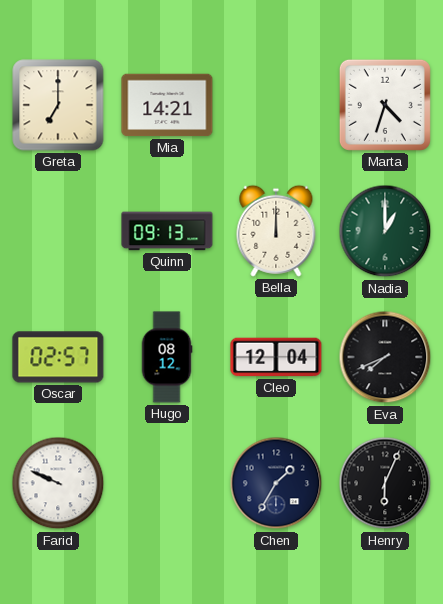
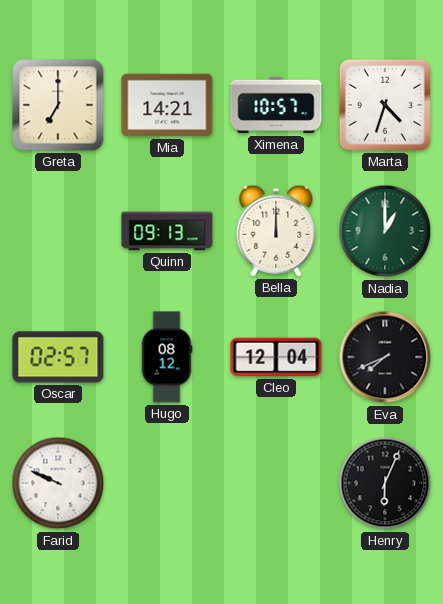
Ximena: none -> 10:57
Chen: 1:35 -> none
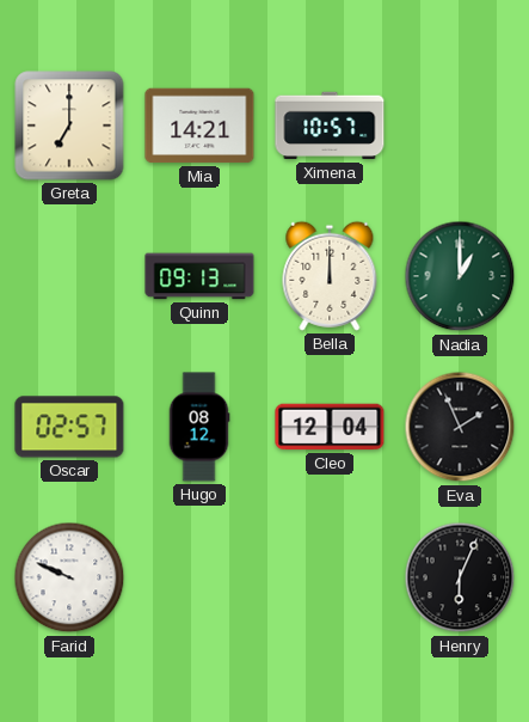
Marta: 4:33 -> none
Eva: 7:41 -> 1:56
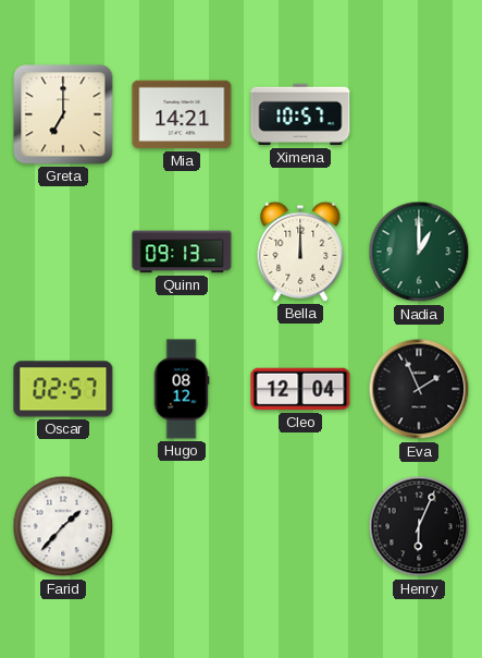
Farid: 9:49 -> 1:37
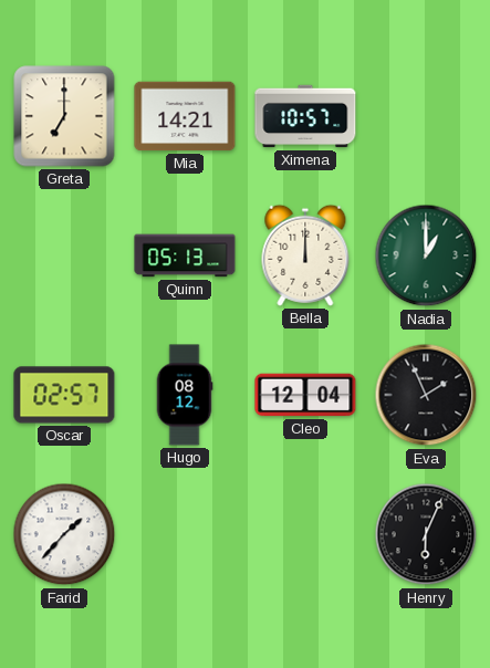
Quinn: 09:13 -> 05:13
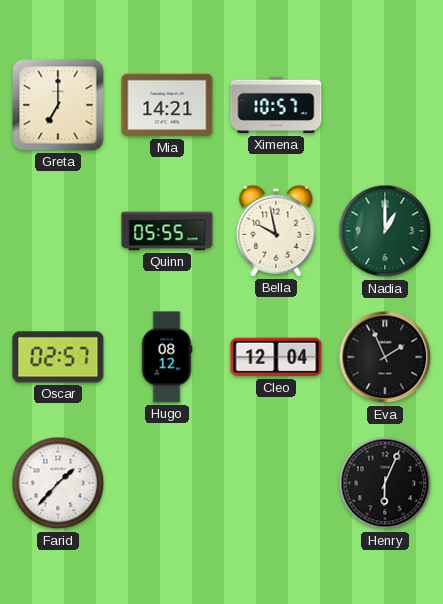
Quinn: 05:13 -> 05:55
Bella: 12:00 -> 9:58
